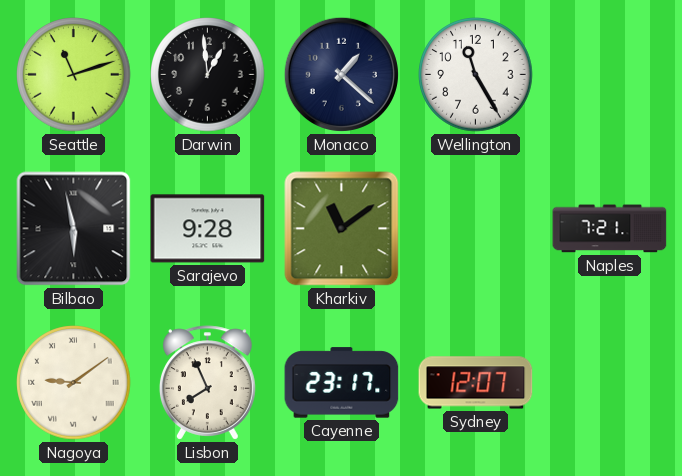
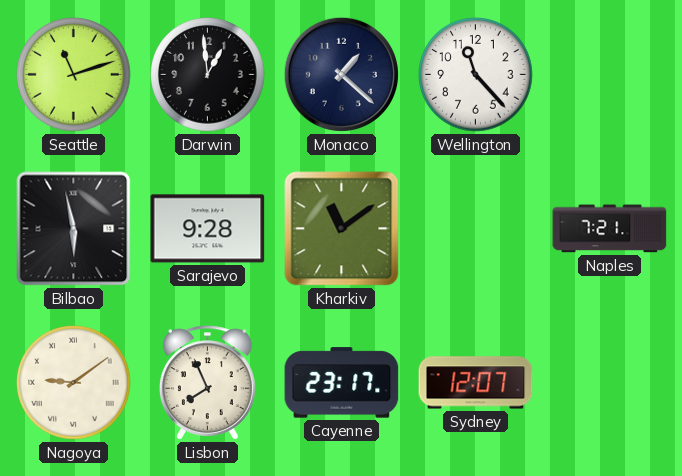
Wellington: 11:25 -> 11:23
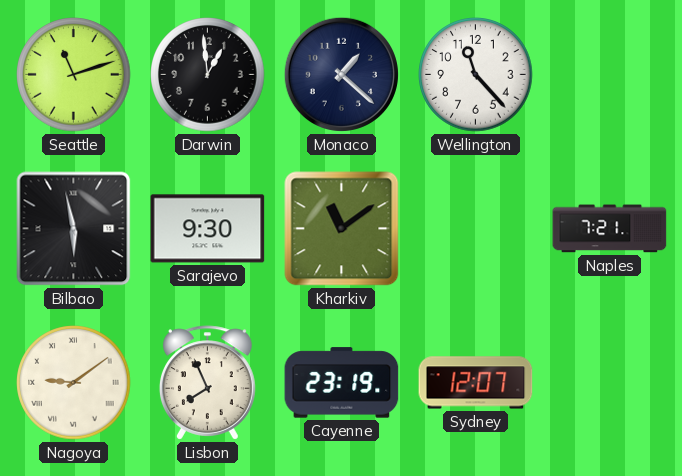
Sarajevo: 9:28 -> 9:30
Cayenne: 23:17 -> 23:19
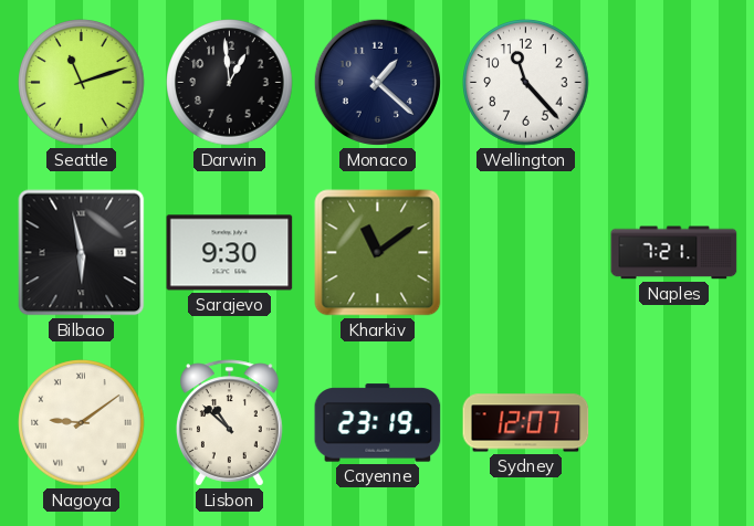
Lisbon: 7:56 -> 10:52
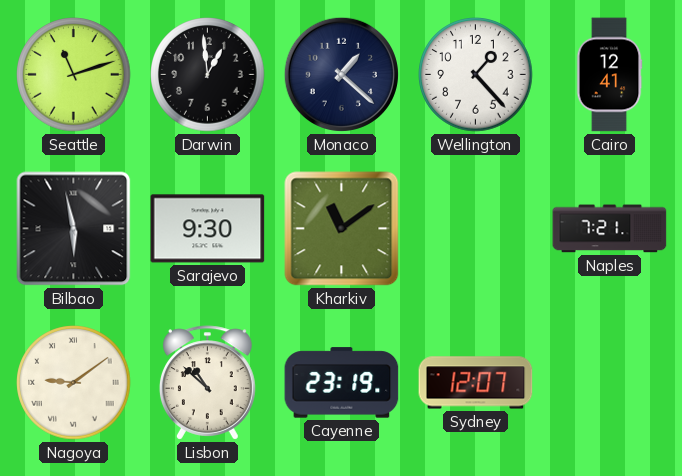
Wellington: 11:23 -> 1:23
Cairo: none -> 12:41
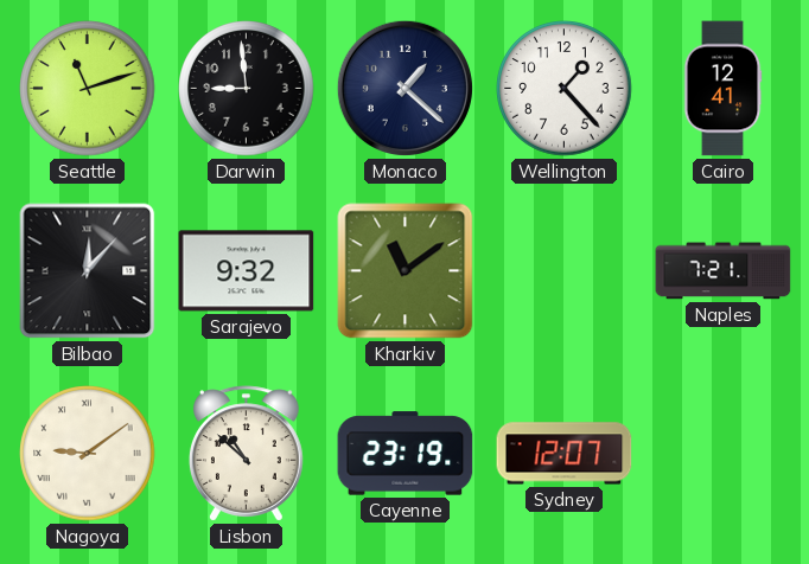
Darwin: 12:59 -> 8:59
Bilbao: 5:58 -> 12:07
Sarajevo: 9:30 -> 9:32
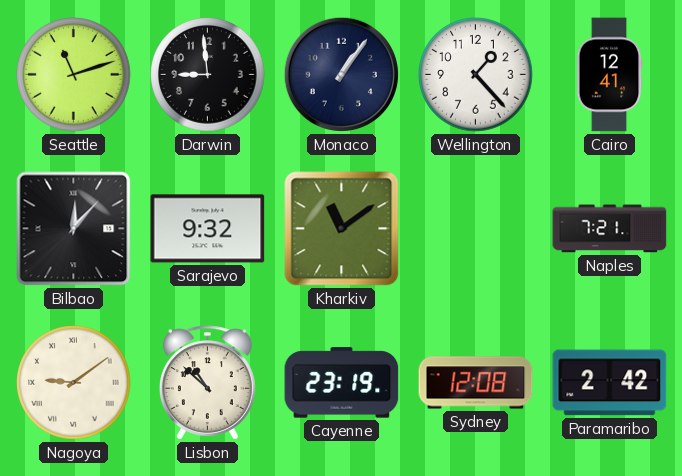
Monaco: 1:22 -> 1:06
Sydney: 12:07 -> 12:08
Paramaribo: none -> 2:42
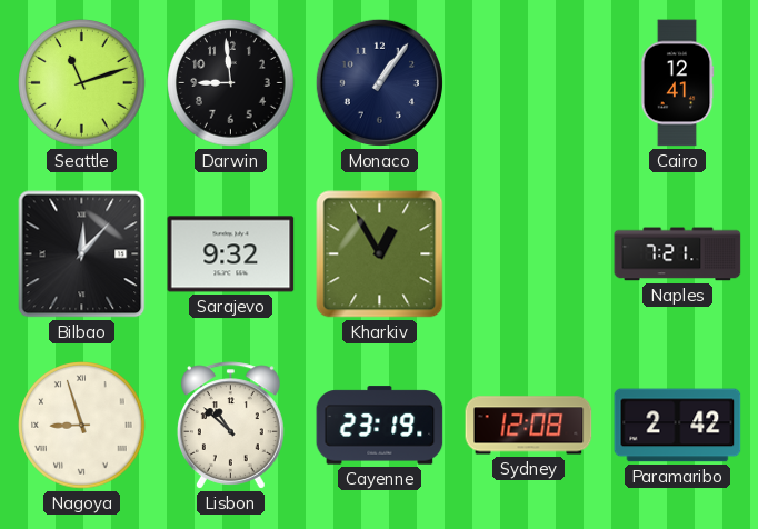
Wellington: 1:23 -> none
Kharkiv: 11:09 -> 12:55
Nagoya: 9:09 -> 8:57
